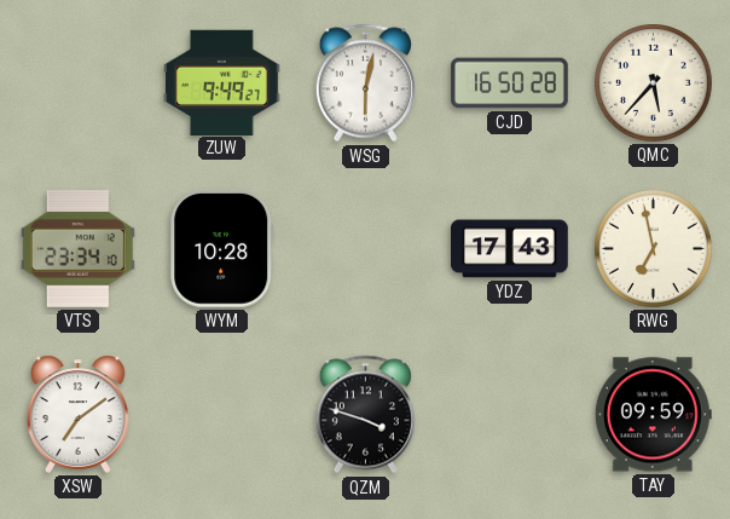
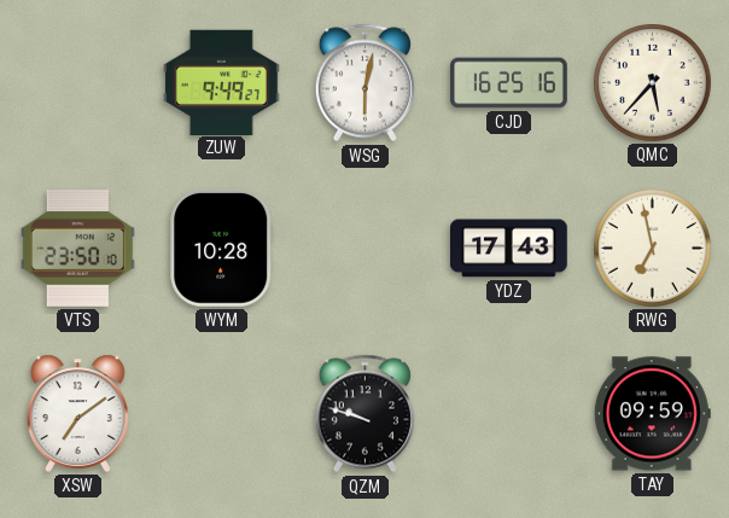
CJD: 16:50 -> 16:25
VTS: 23:34 -> 23:50
QZM: 3:48 -> 9:48
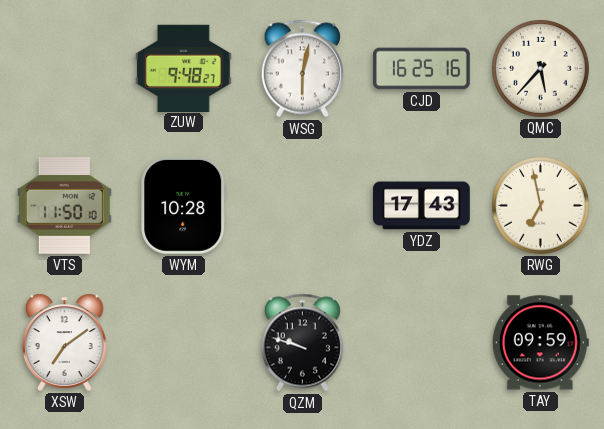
ZUW: 9:49 -> 9:48
VTS: 23:50 -> 11:50
